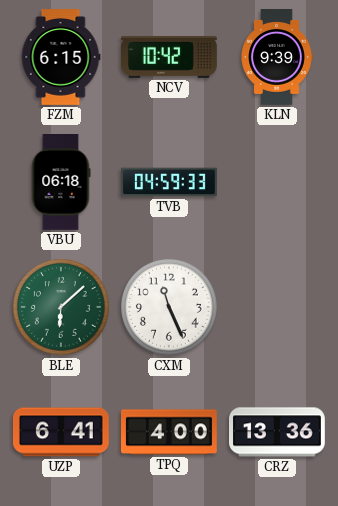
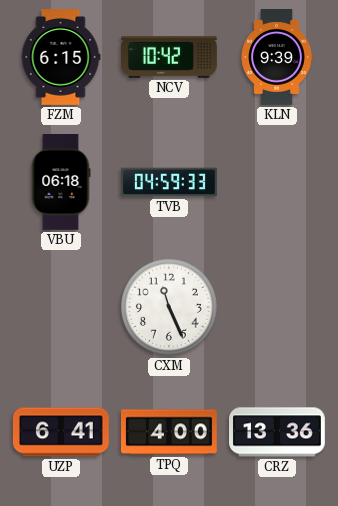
BLE: 6:08 -> none
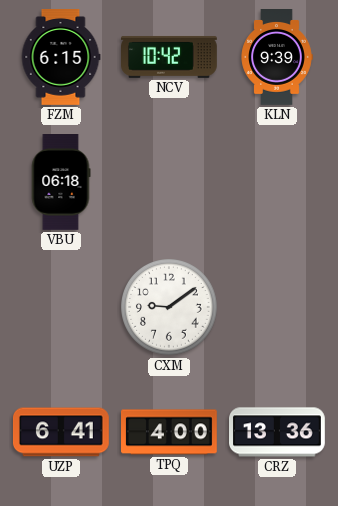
TVB: 04:59 -> none
CXM: 11:26 -> 9:09
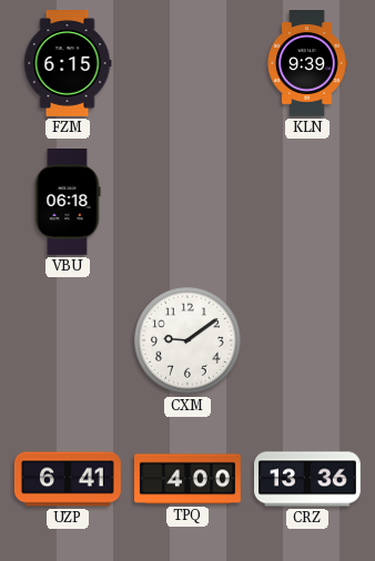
NCV: 10:42 -> none
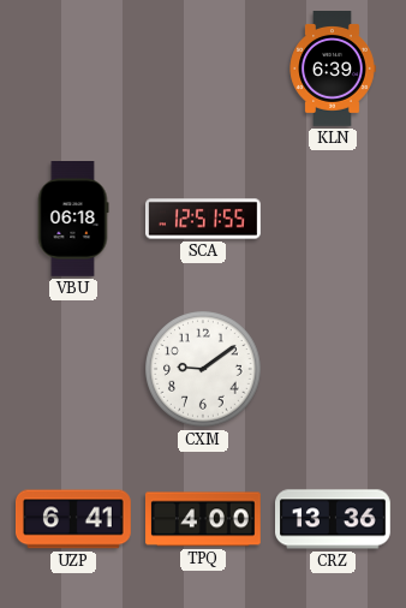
FZM: 6:15 -> none
KLN: 9:39 -> 6:39
SCA: none -> 12:51
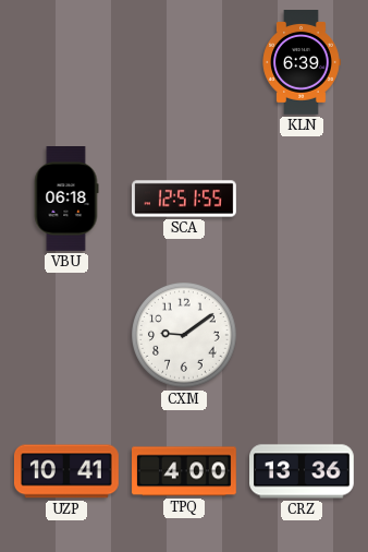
UZP: 6:41 -> 10:41
